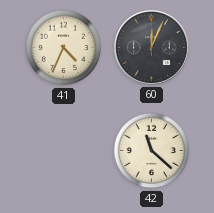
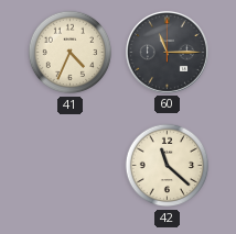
60: 12:04 -> 11:15
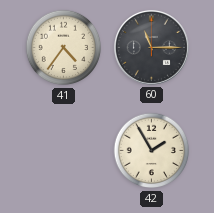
41: 4:34 -> 4:36
42: 11:22 -> 1:55
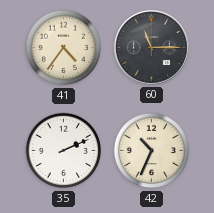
35: none -> 2:11
42: 1:55 -> 10:34
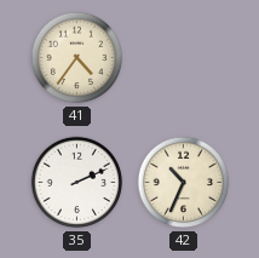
60: 11:15 -> none
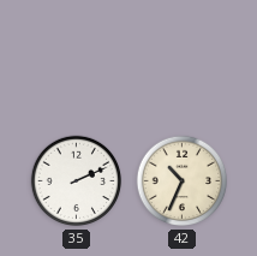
41: 4:36 -> none
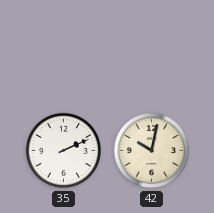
42: 10:34 -> 10:02
